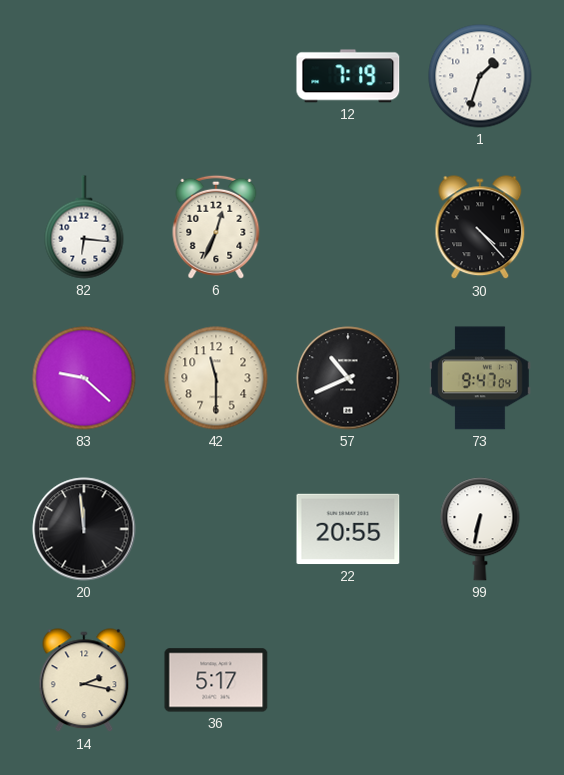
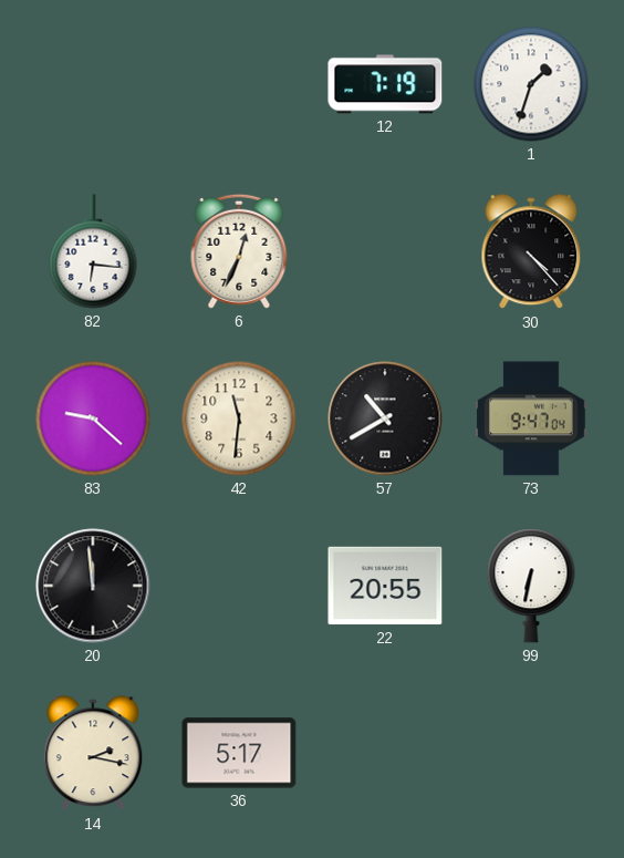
42: 11:30 -> 11:31
57: 10:41 -> 10:40
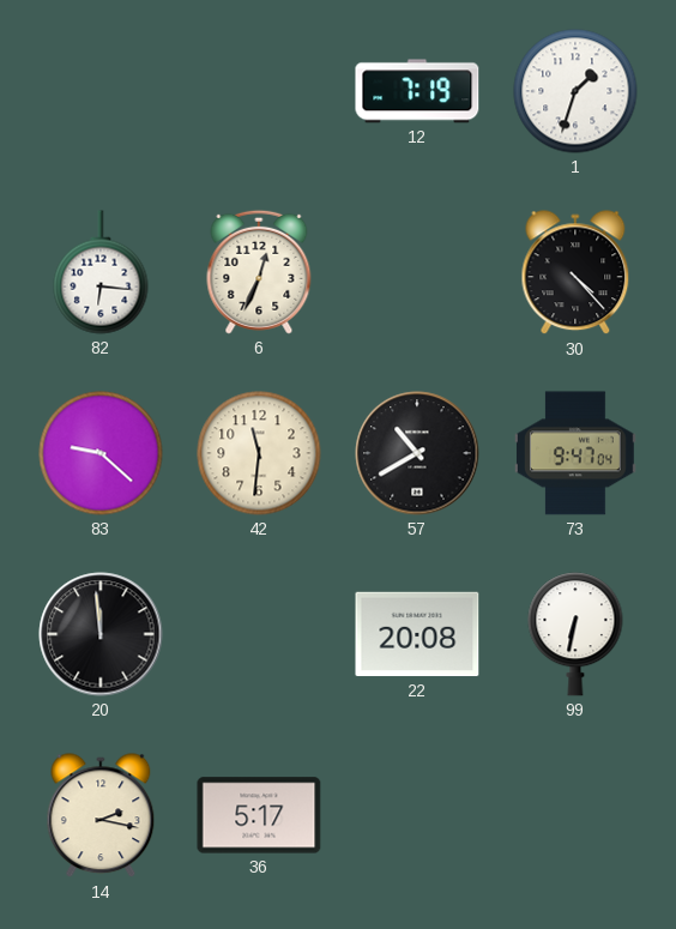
22: 20:55 -> 20:08
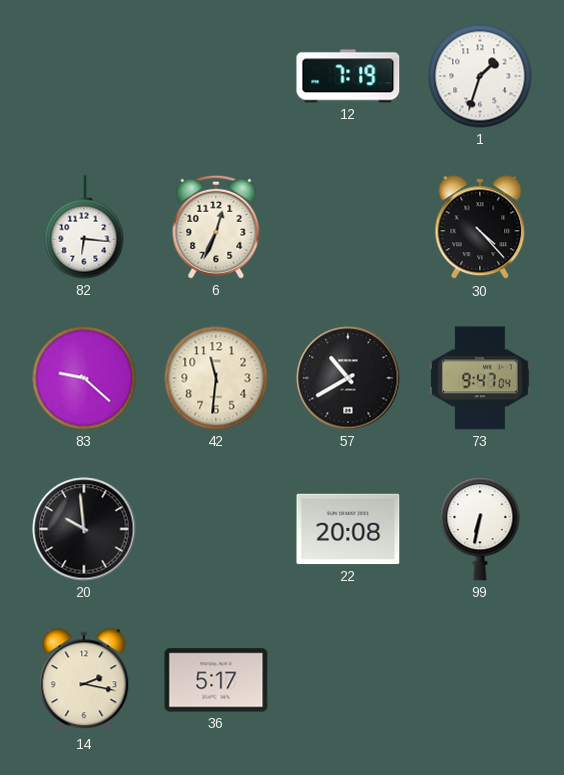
20: 11:59 -> 9:59
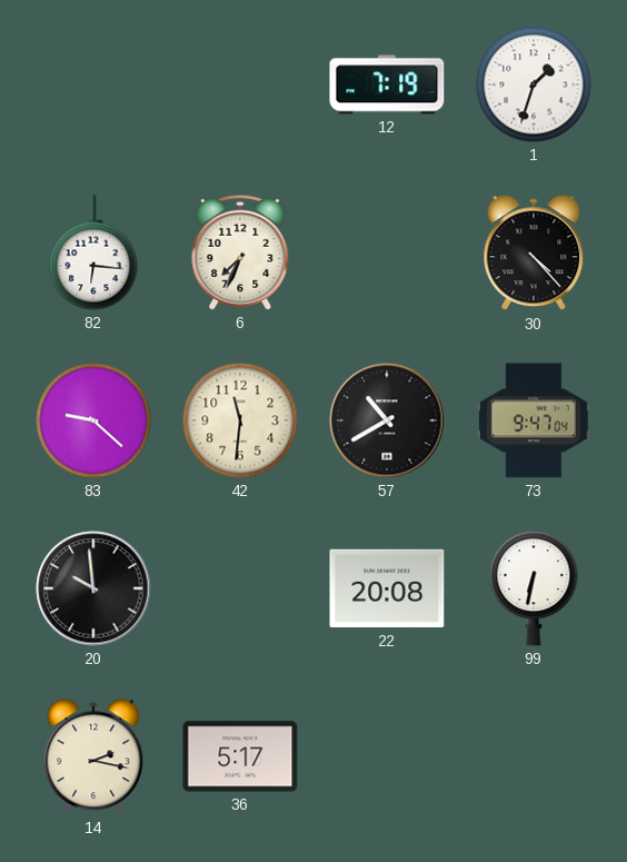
6: 12:34 -> 7:34
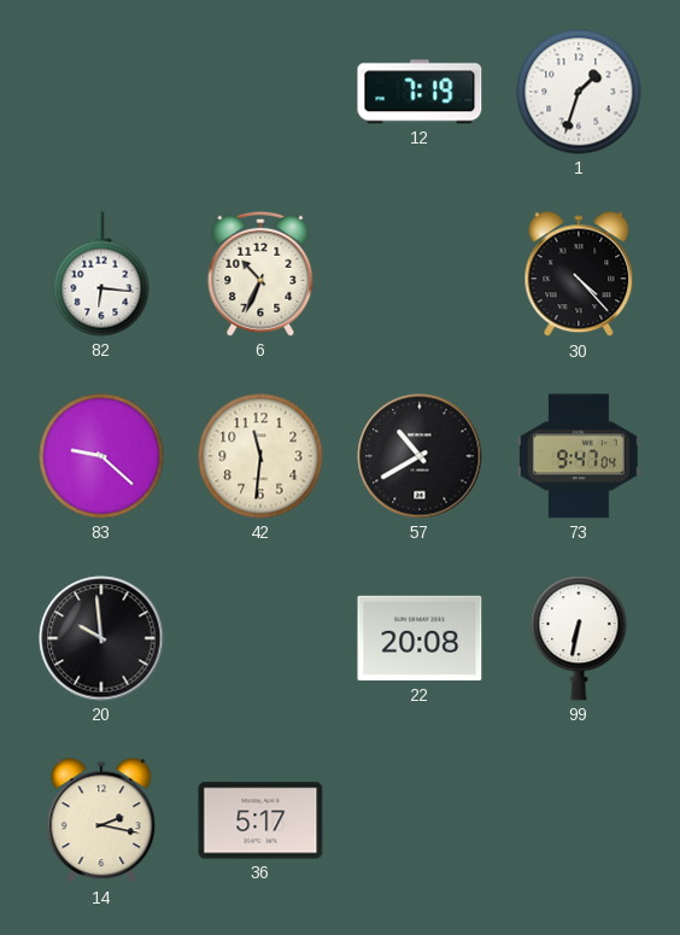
6: 7:34 -> 10:34
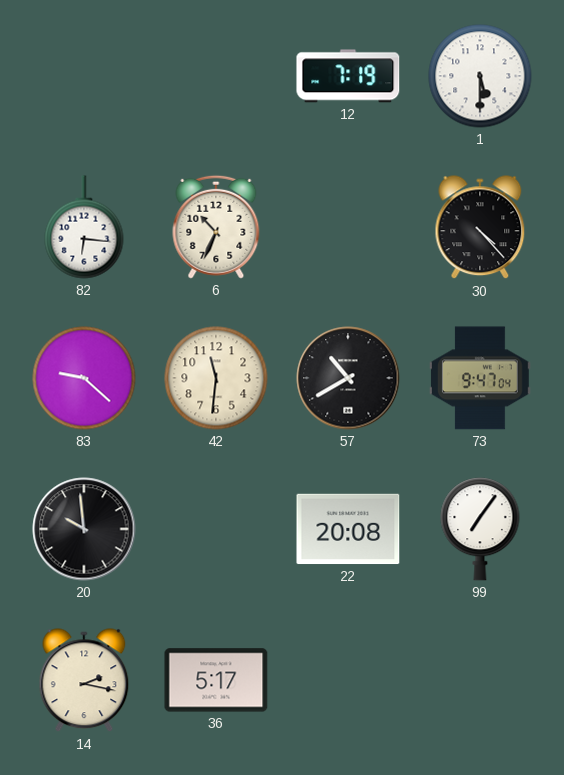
1: 1:33 -> 5:30
99: 6:32 -> 7:06
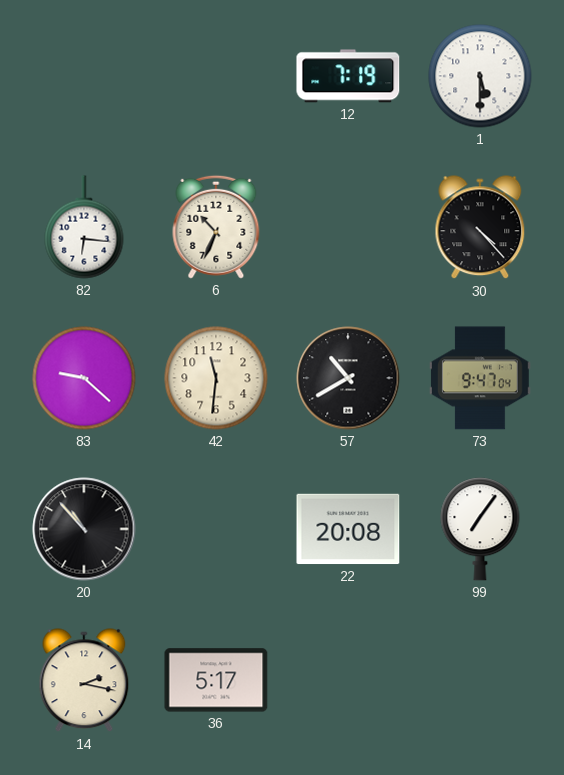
20: 9:59 -> 10:53
